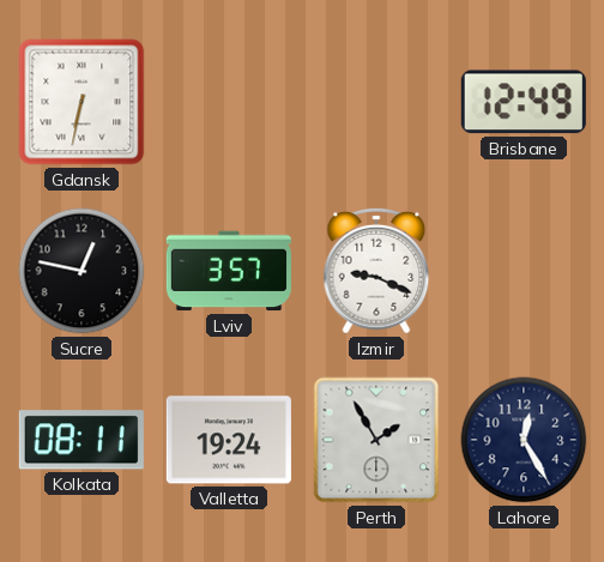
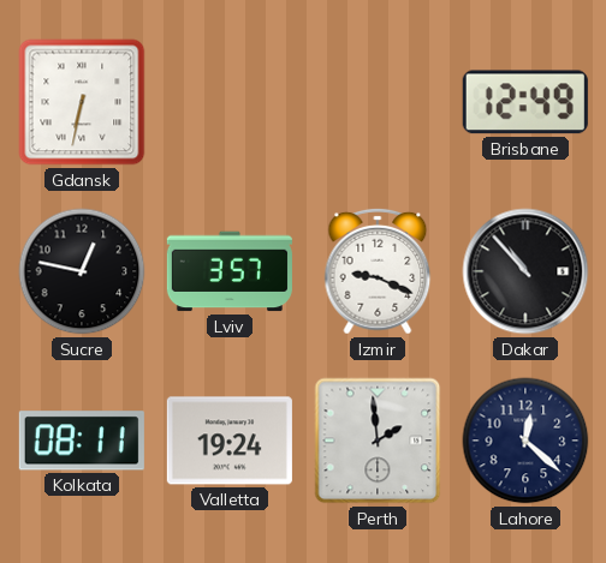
Dakar: none -> 10:53
Perth: 1:55 -> 1:59
Lahore: 12:25 -> 12:22
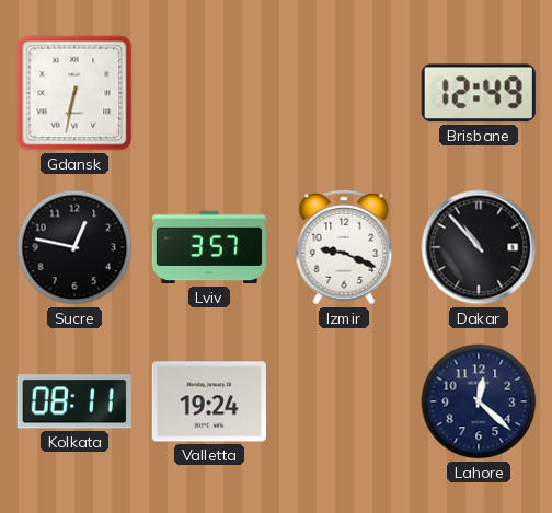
Perth: 1:59 -> none
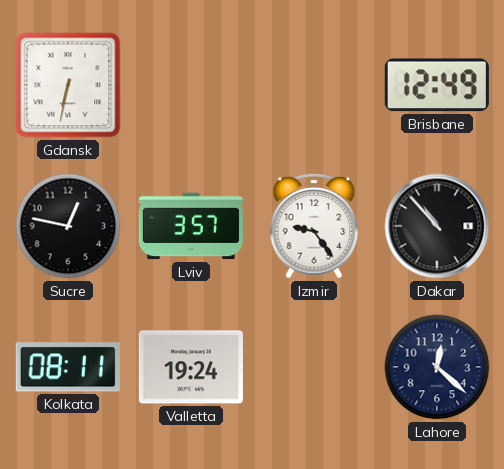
Izmir: 9:19 -> 9:24
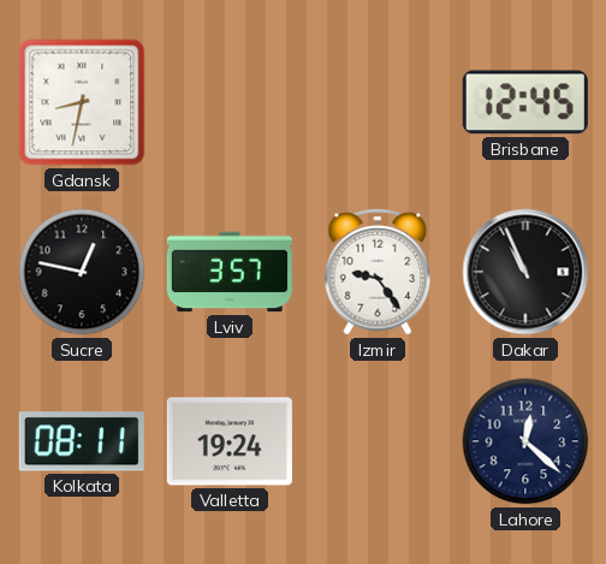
Gdansk: 6:32 -> 8:32
Brisbane: 12:49 -> 12:45
Dakar: 10:53 -> 10:56
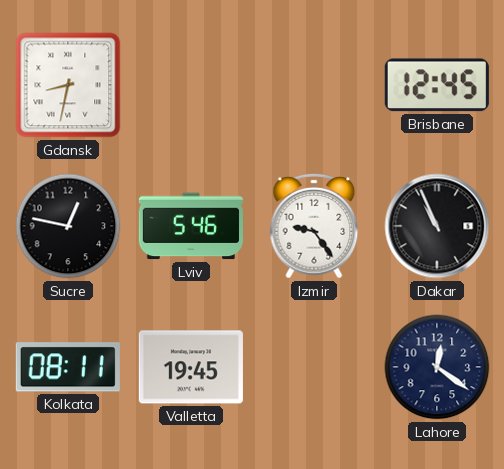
Lviv: 3:57 -> 5:46
Valletta: 19:24 -> 19:45
Lahore: 12:22 -> 12:21
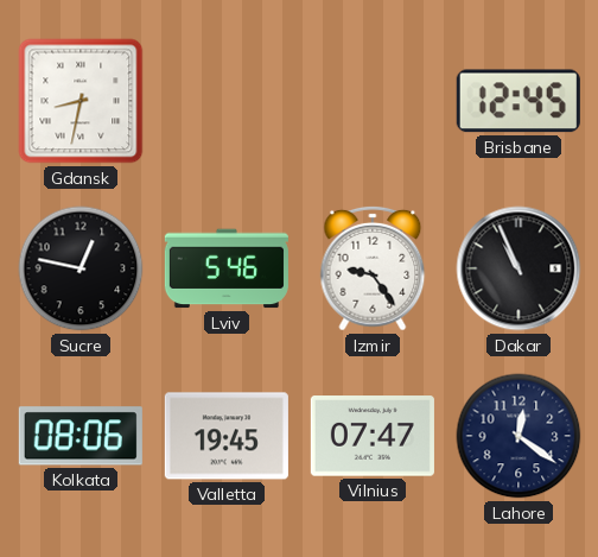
Kolkata: 08:11 -> 08:06
Vilnius: none -> 07:47
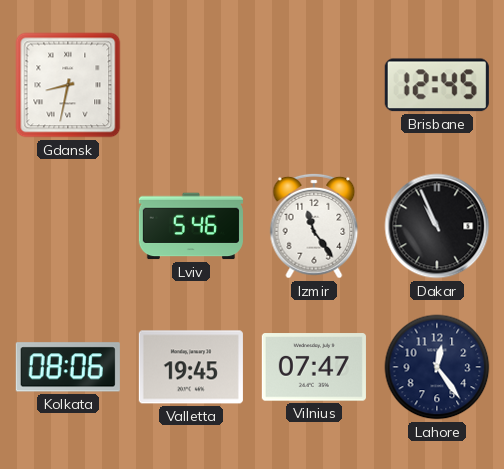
Sucre: 12:47 -> none
Izmir: 9:24 -> 11:24
Lahore: 12:21 -> 12:24
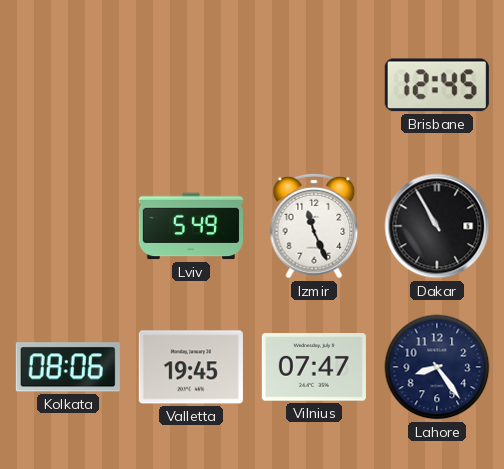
Gdansk: 8:32 -> none
Lviv: 5:46 -> 5:49
Izmir: 11:24 -> 11:26
Dakar: 10:56 -> 10:55
Lahore: 12:24 -> 8:24
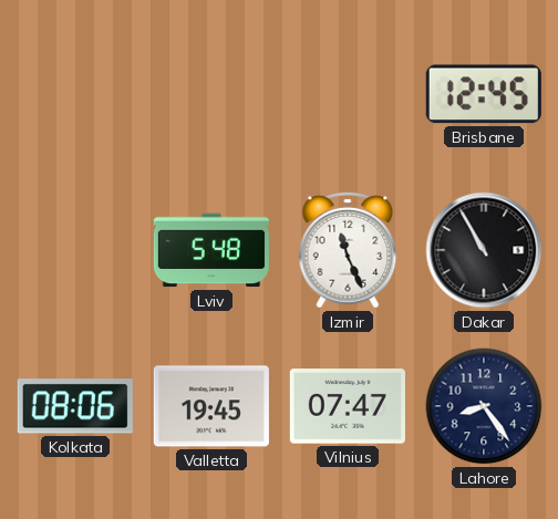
Lviv: 5:49 -> 5:48
